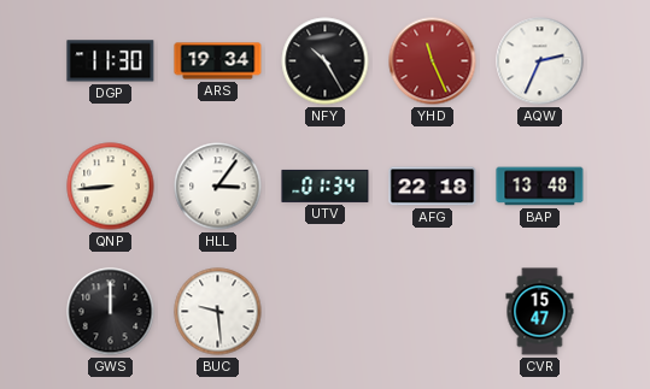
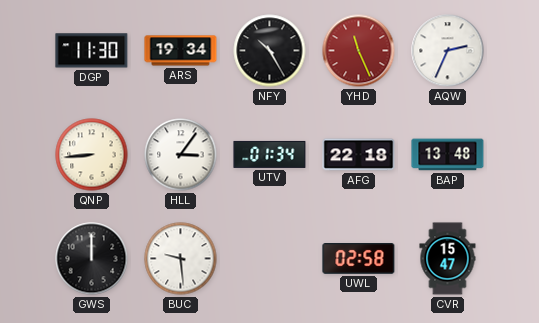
UWL: none -> 02:58
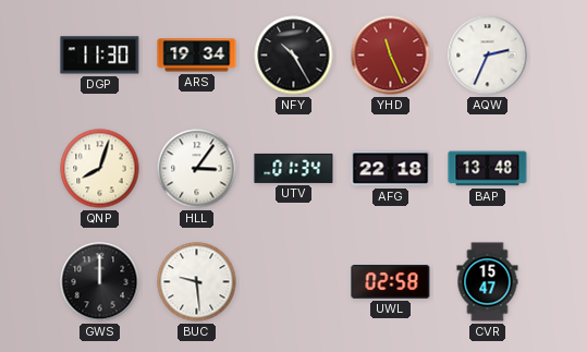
QNP: 8:44 -> 8:03
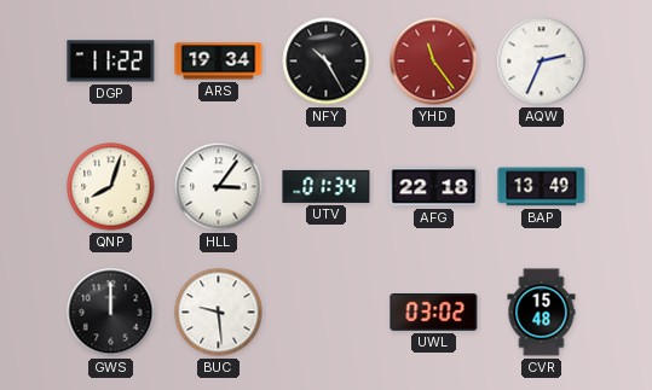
DGP: 11:30 -> 11:22
YHD: 11:26 -> 11:24
BAP: 13:48 -> 13:49
UWL: 02:58 -> 03:02
CVR: 15:47 -> 15:48
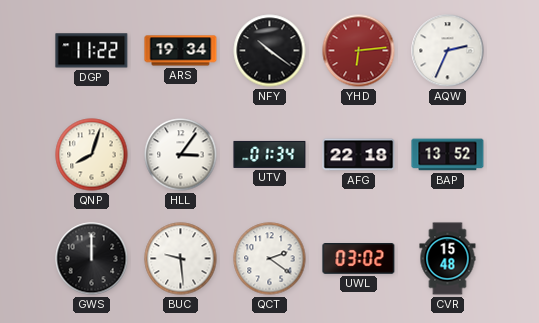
NFY: 10:25 -> 10:21
YHD: 11:24 -> 6:14
BAP: 13:49 -> 13:52
QCT: none -> 2:21
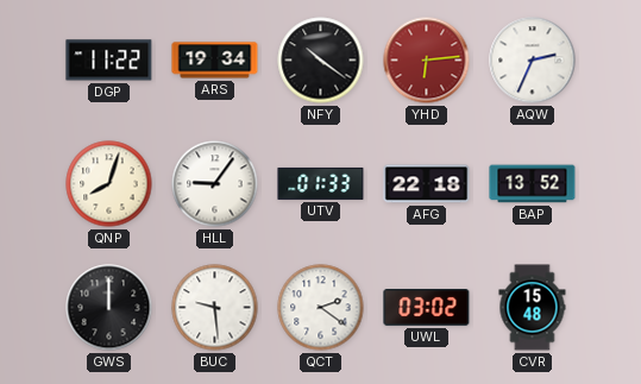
HLL: 3:06 -> 9:06
UTV: 01:34 -> 01:33
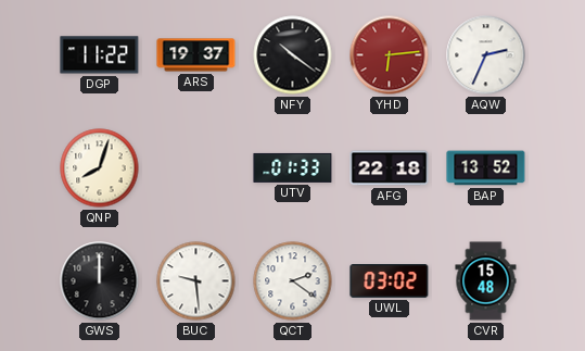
ARS: 19:34 -> 19:37
HLL: 9:06 -> none
